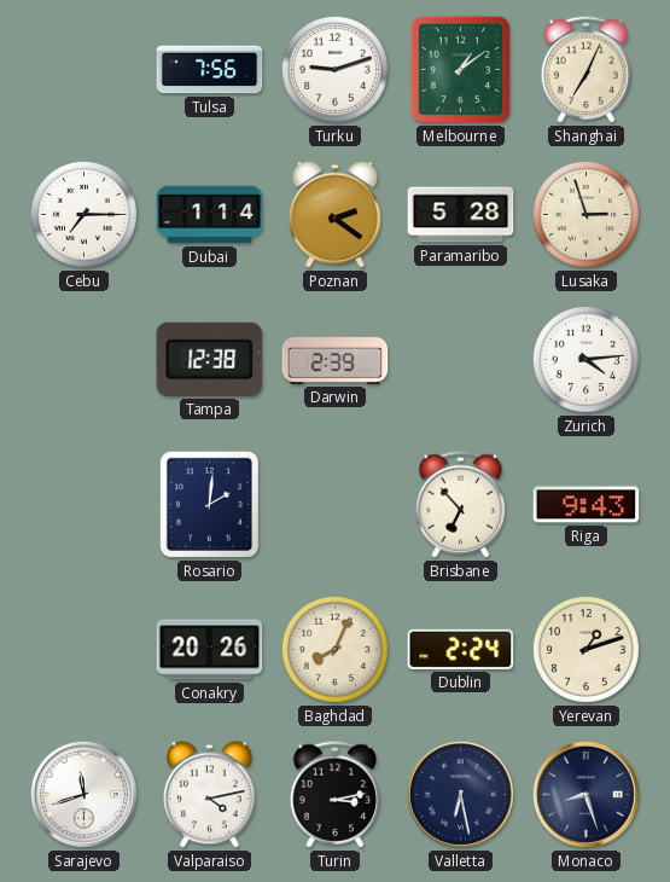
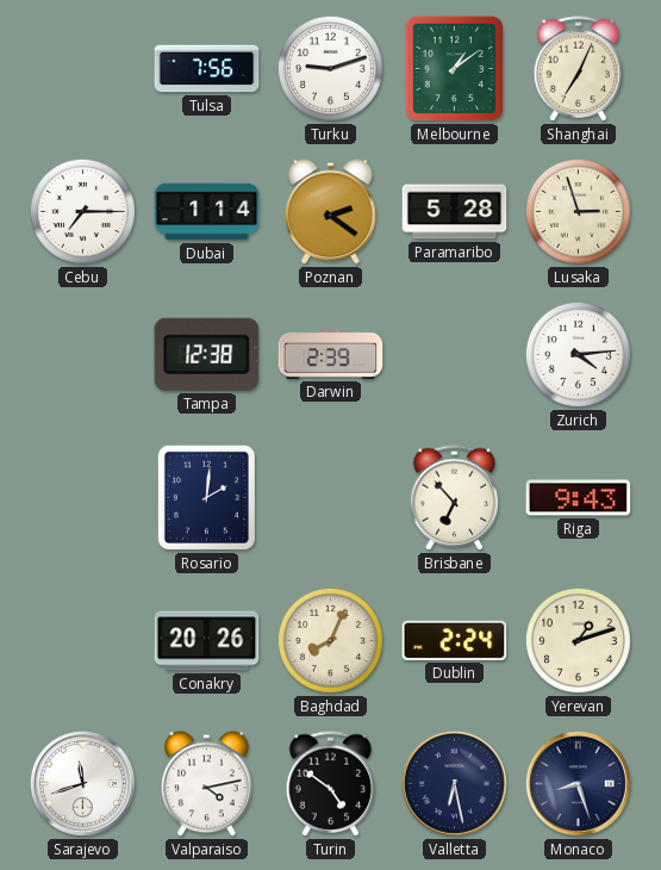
Turin: 3:13 -> 4:51
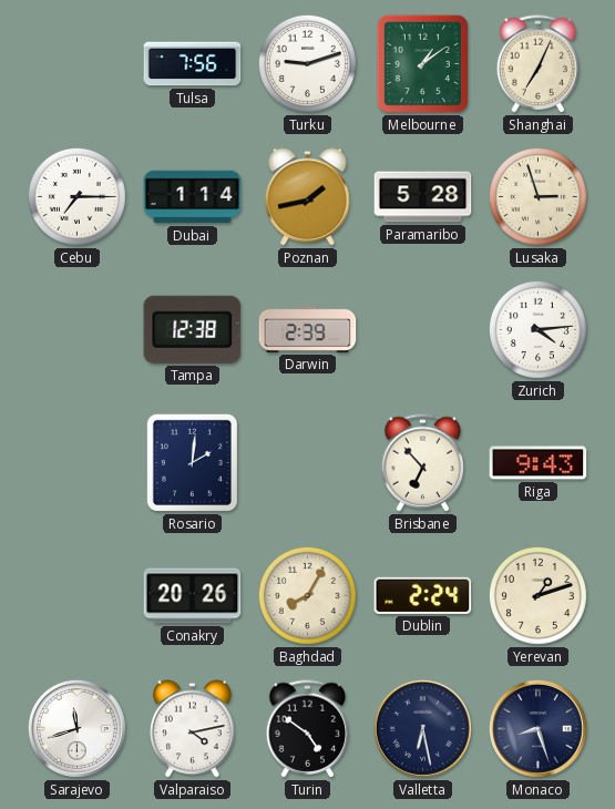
Poznan: 2:21 -> 1:43
Baghdad: 8:04 -> 8:05
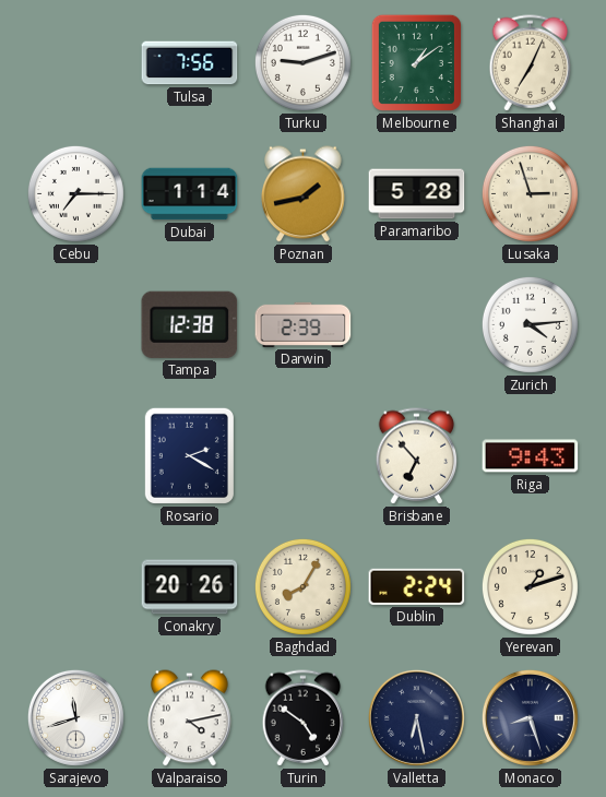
Rosario: 2:01 -> 2:20
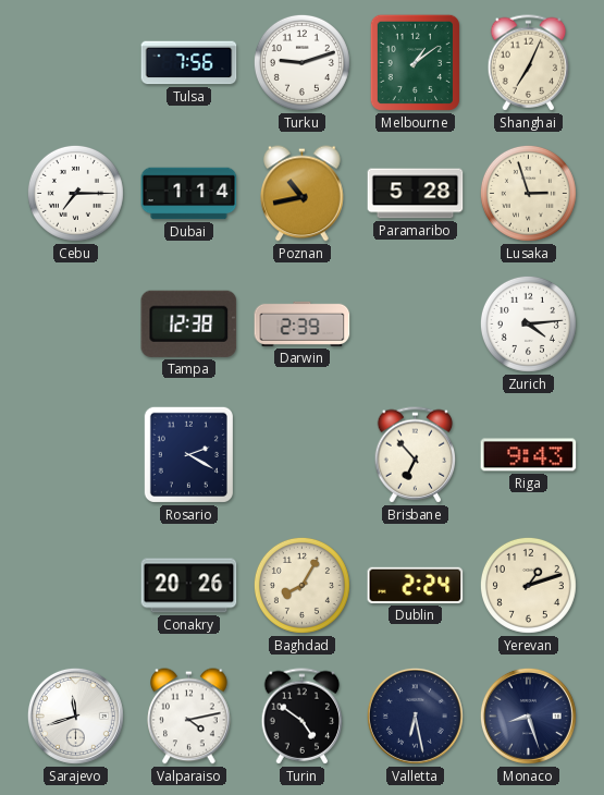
Poznan: 1:43 -> 10:43
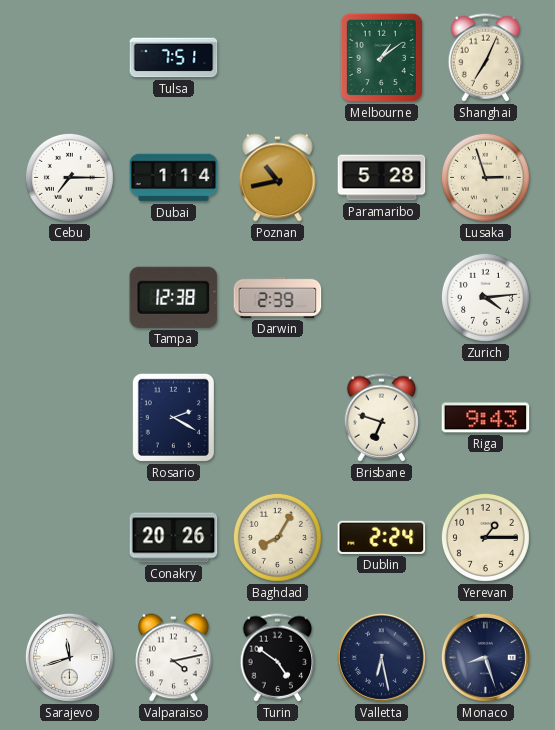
Tulsa: 7:56 -> 7:51
Turku: 9:12 -> none
Brisbane: 6:53 -> 6:48
Yerevan: 1:12 -> 1:15
